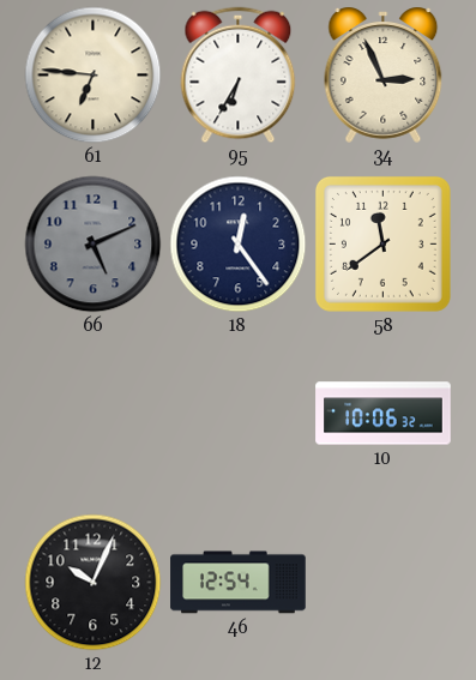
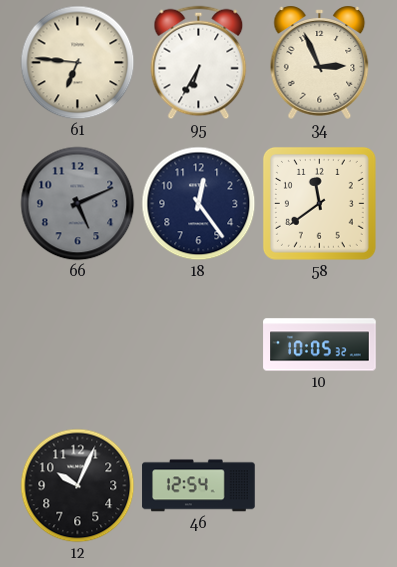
10: 10:06 -> 10:05
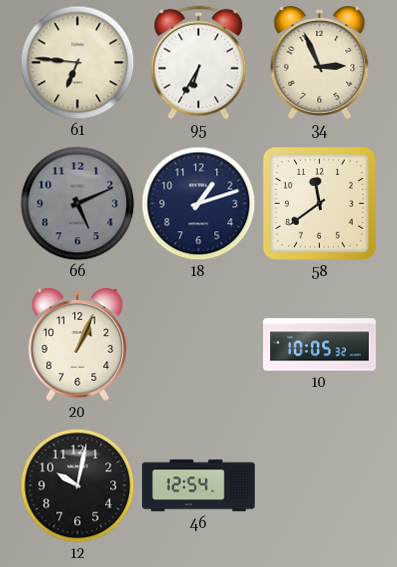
18: 12:24 -> 1:12
20: none -> 1:04
12: 10:04 -> 10:02
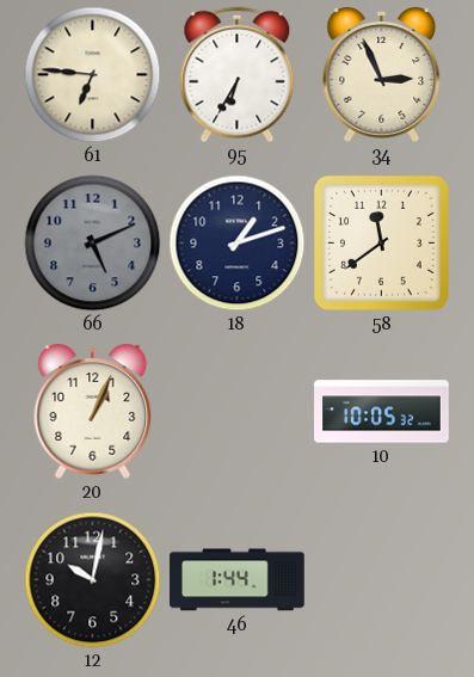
46: 12:54 -> 1:44
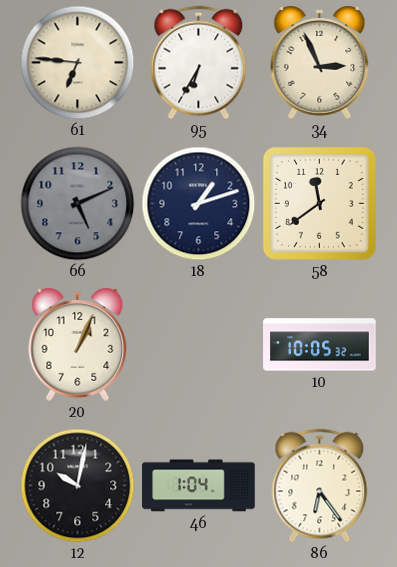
46: 1:44 -> 1:04
86: none -> 6:24
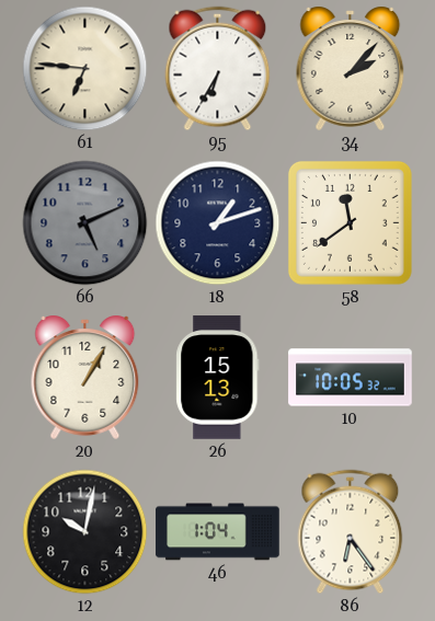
34: 2:56 -> 2:07
20: 1:04 -> 1:05
26: none -> 15:13
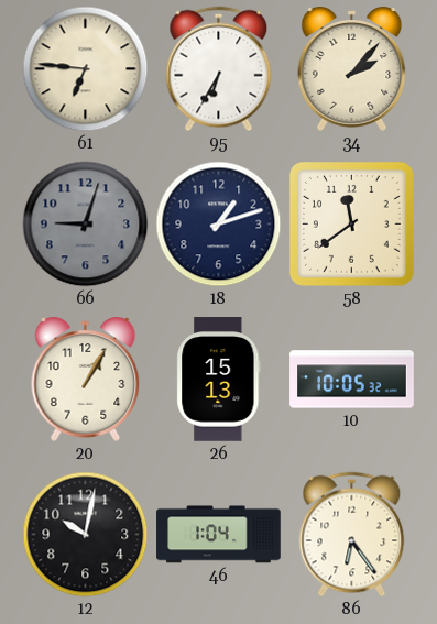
66: 5:11 -> 9:03
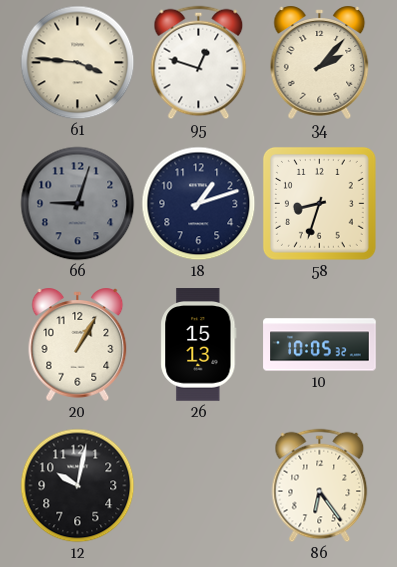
61: 6:46 -> 3:46
95: 6:35 -> 12:48
58: 11:39 -> 8:33
46: 1:04 -> none
